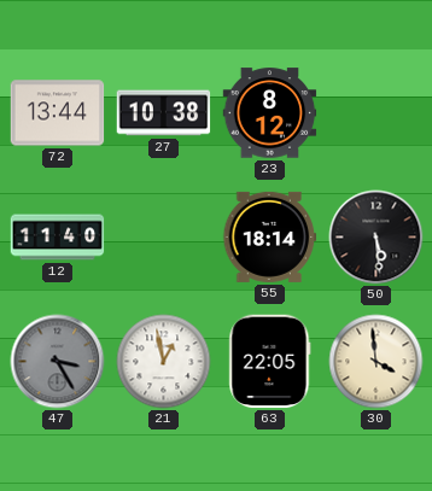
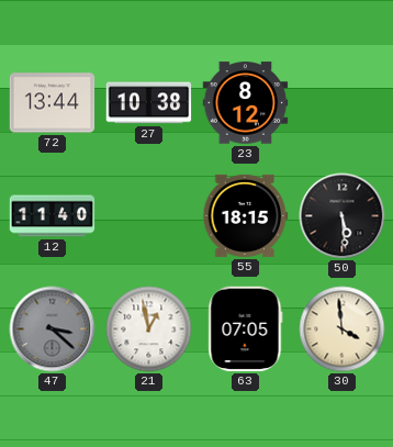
55: 18:14 -> 18:15
47: 3:25 -> 3:22
63: 22:05 -> 07:05
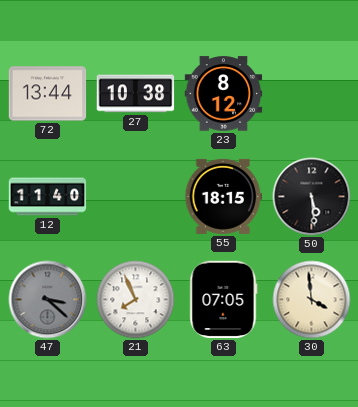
21: 12:58 -> 7:56
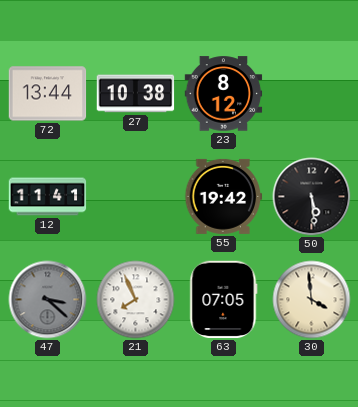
12: 11:40 -> 11:41
55: 18:15 -> 19:42
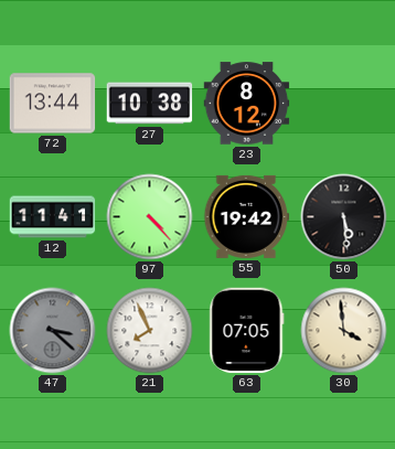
97: none -> 4:23
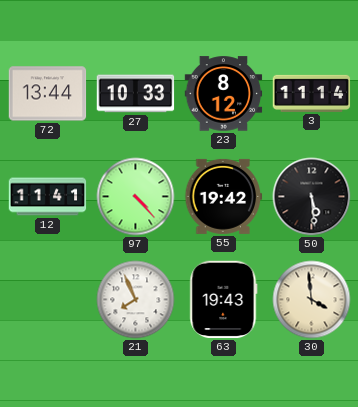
27: 10:38 -> 10:33
3: none -> 11:14
47: 3:22 -> none
63: 07:05 -> 19:43
